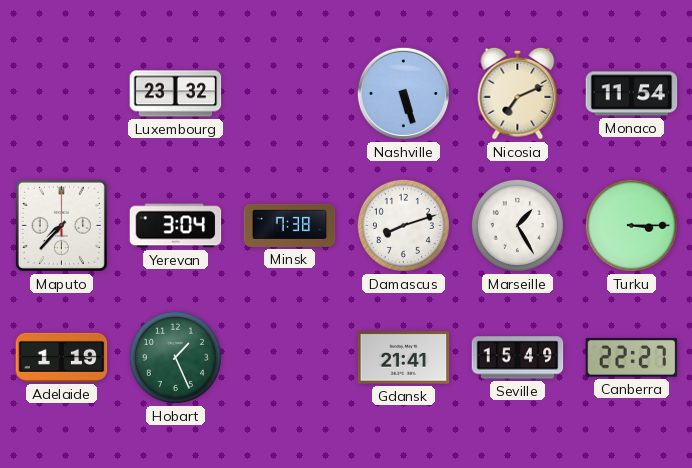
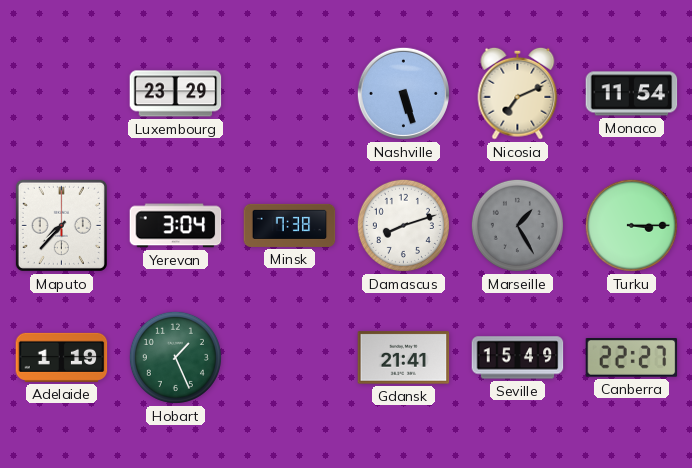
Luxembourg: 23:32 -> 23:29
Marseille dial: white -> grey
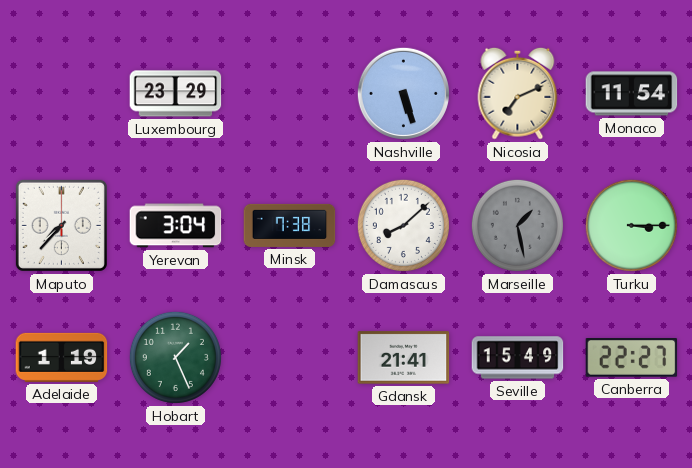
Damascus: 8:12 -> 8:08
Marseille: 1:25 -> 1:28
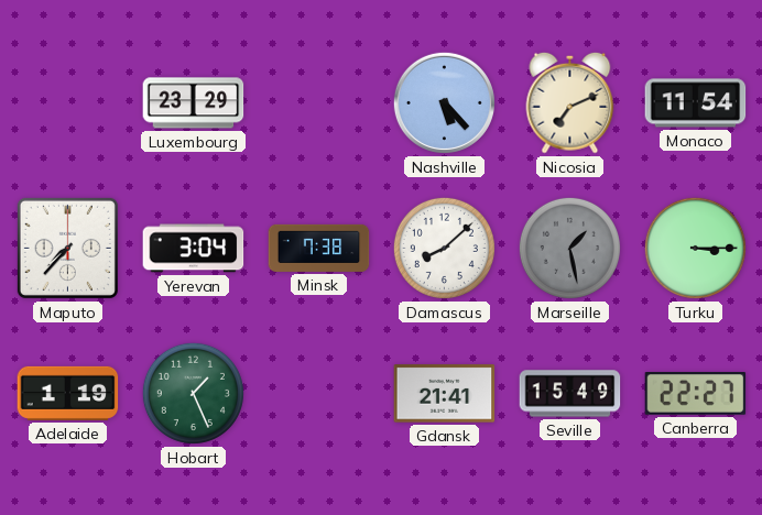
Nashville: 5:27 -> 5:23
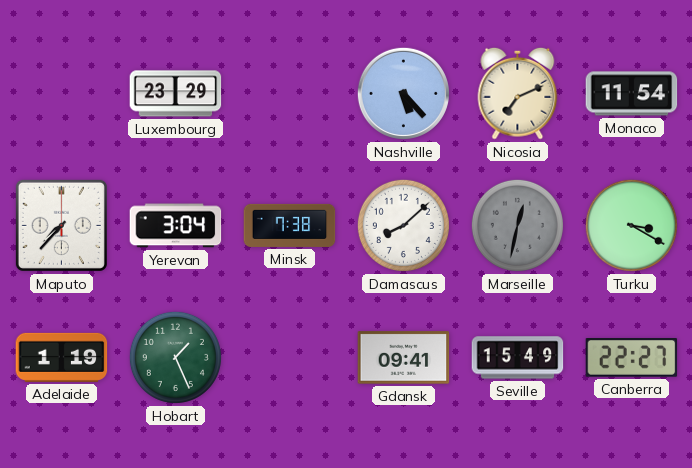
Marseille: 1:28 -> 12:32
Turku: 3:15 -> 3:20
Gdansk: 21:41 -> 09:41
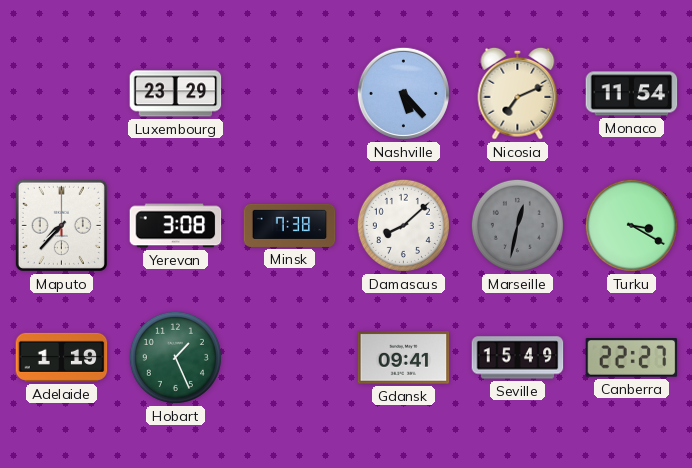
Yerevan: 3:04 -> 3:08
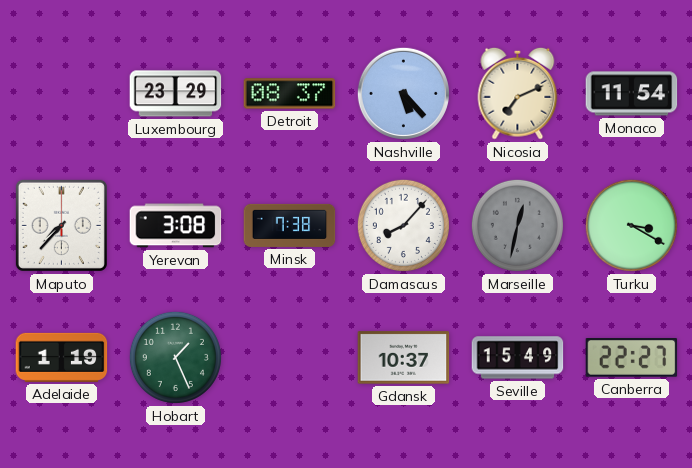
Detroit: none -> 08:37
Damascus: 8:08 -> 8:07
Gdansk: 09:41 -> 10:37
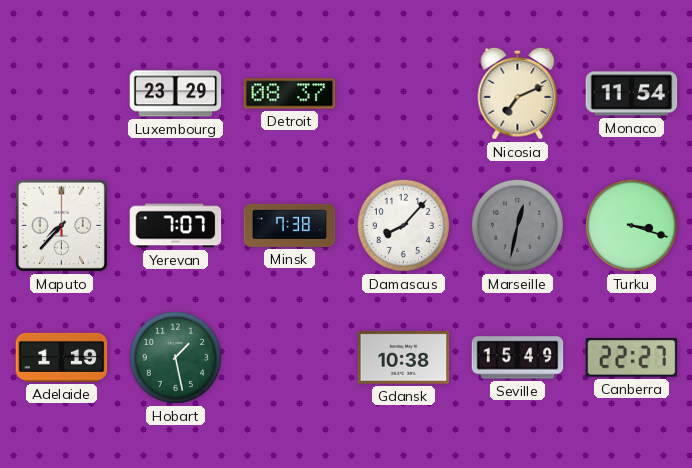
Nashville: 5:23 -> none
Yerevan: 3:08 -> 7:07
Turku: 3:20 -> 3:18
Hobart: 1:26 -> 1:28
Gdansk: 10:37 -> 10:38
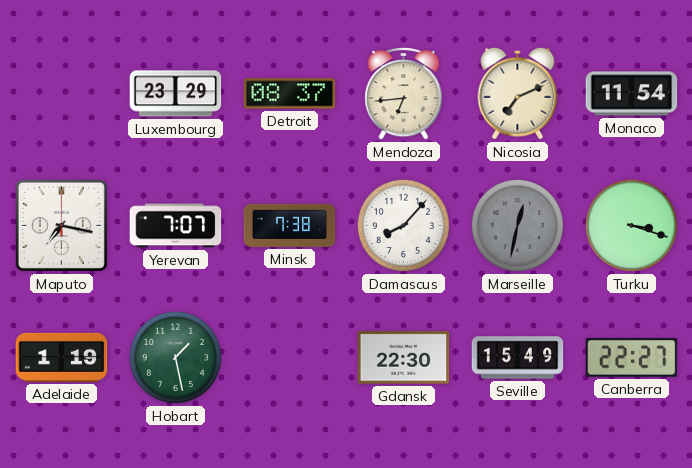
Mendoza: none -> 6:44
Maputo: 7:37 -> 7:17
Gdansk: 10:38 -> 22:30
